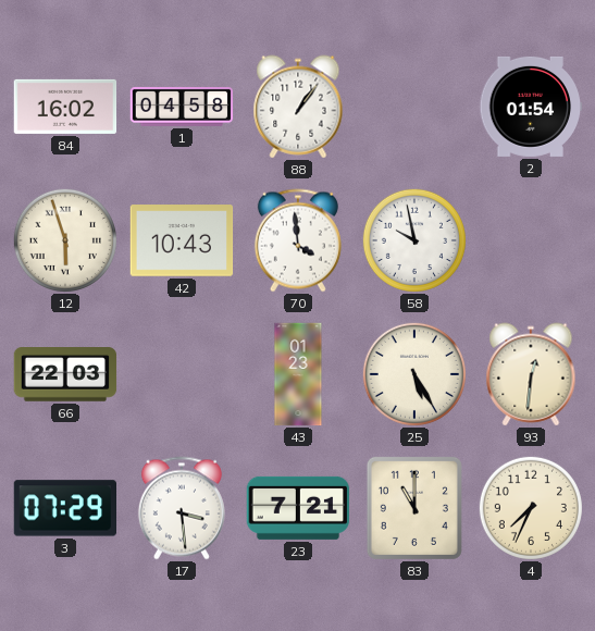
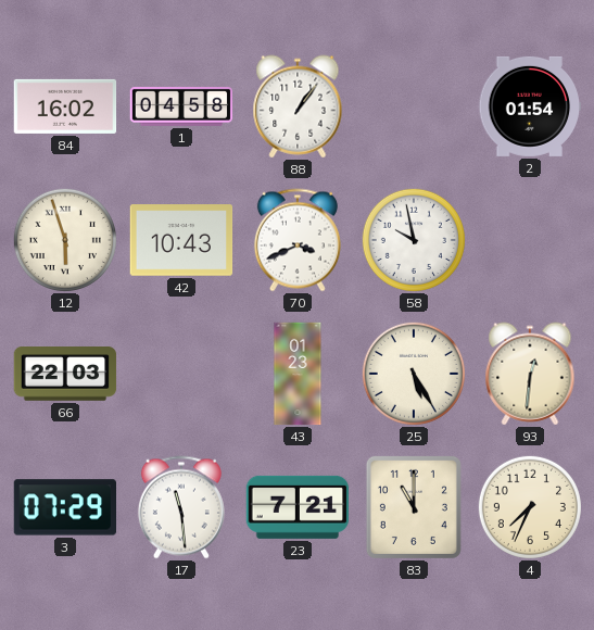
70: 3:59 -> 3:41
17: 3:29 -> 11:29
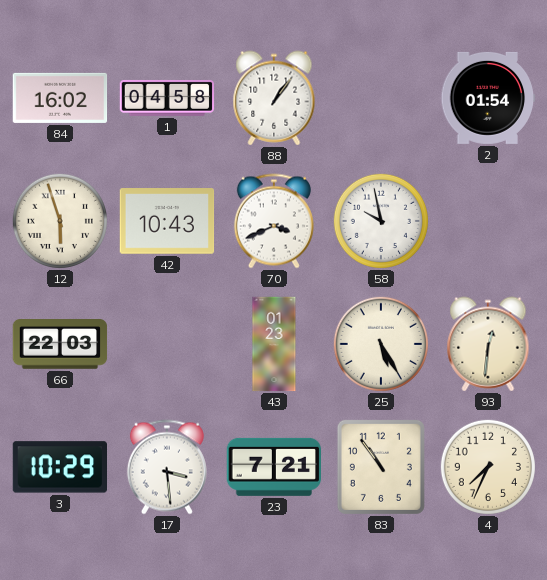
3: 07:29 -> 10:29
17: 11:29 -> 3:29
83: 11:00 -> 10:54
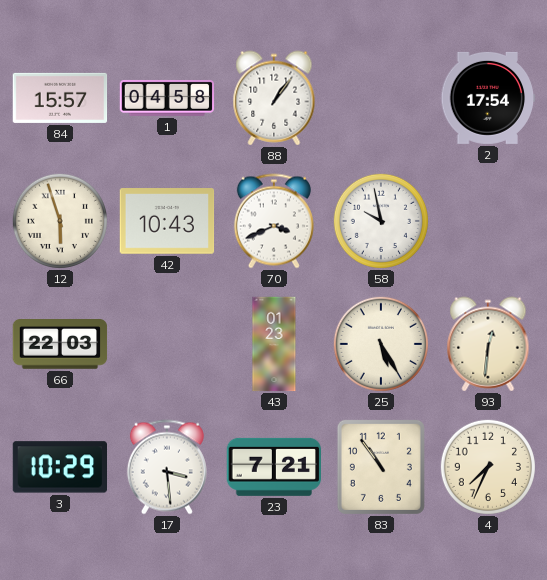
84: 16:02 -> 15:57
2: 01:54 -> 17:54
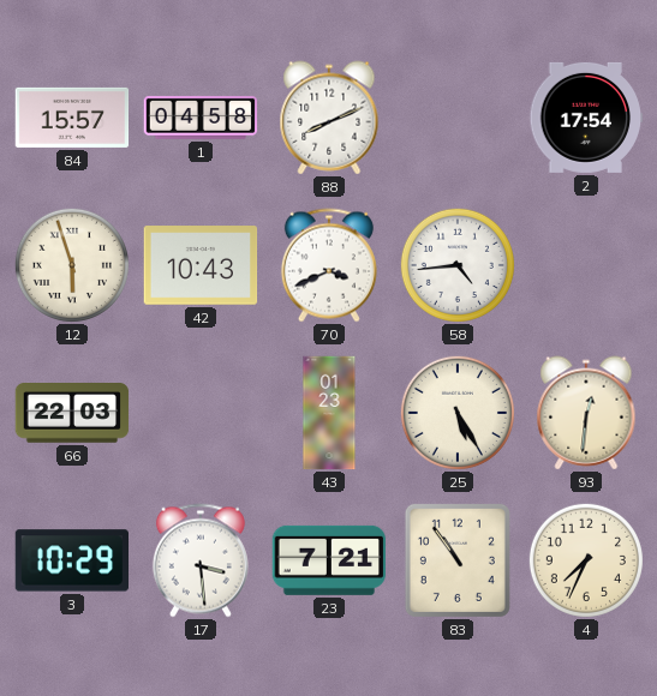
88: 1:06 -> 8:11
58: 9:58 -> 4:44
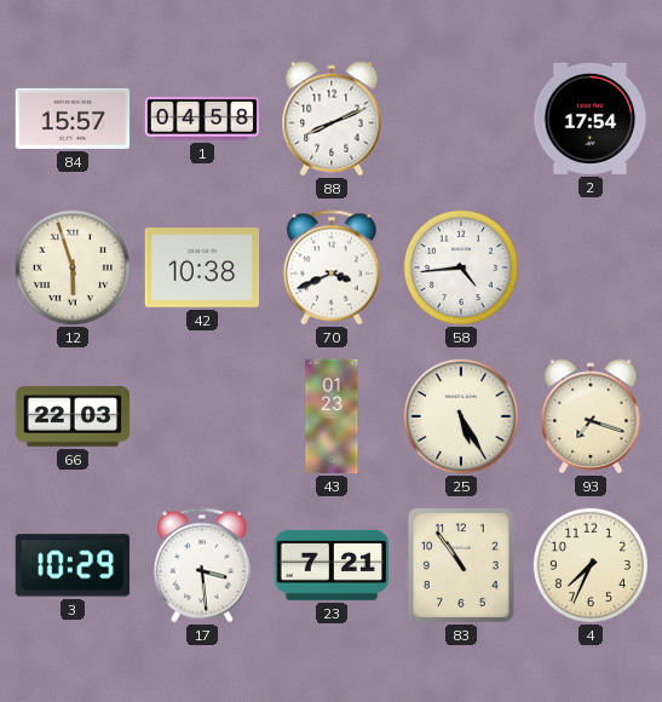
42: 10:43 -> 10:38
93: 12:31 -> 7:18
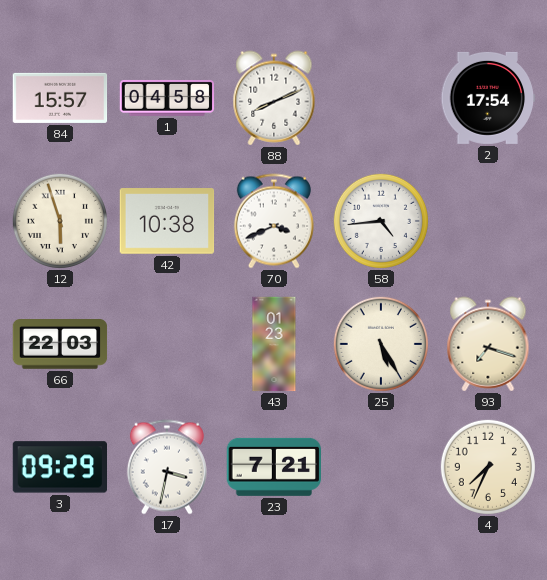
3: 10:29 -> 09:29
17: 3:29 -> 3:32
83: 10:54 -> none
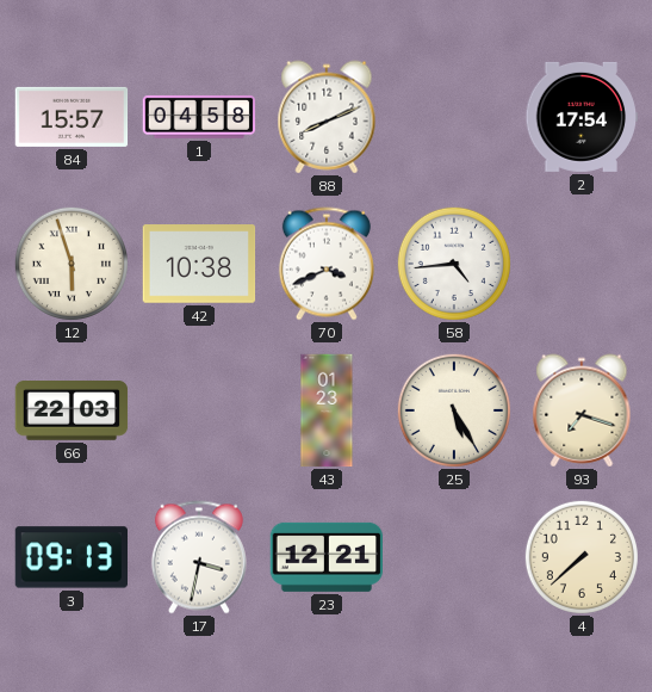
3: 09:29 -> 09:13
23: 7:21 -> 12:21
4: 7:34 -> 7:38
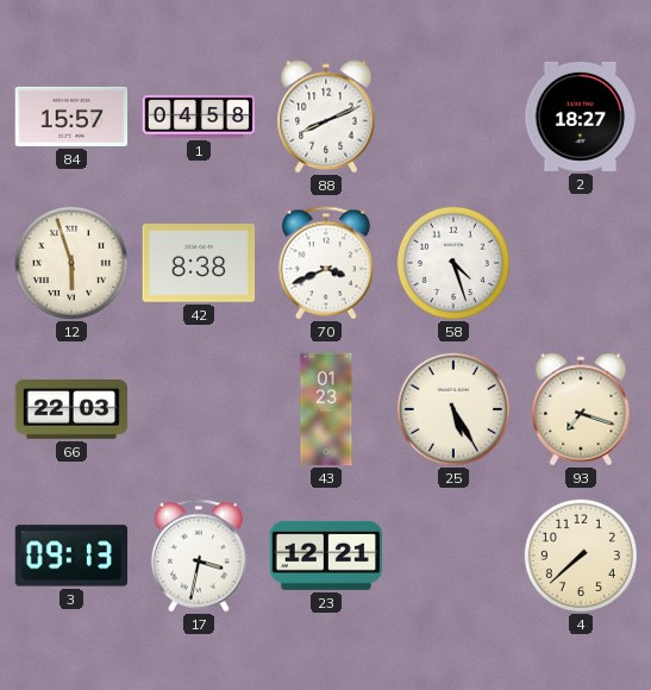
2: 17:54 -> 18:27
42: 10:38 -> 8:38
58: 4:44 -> 4:27
